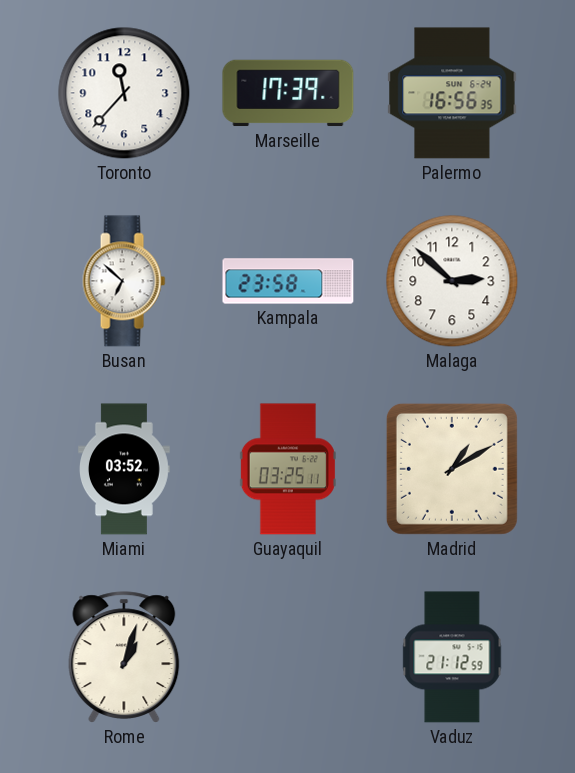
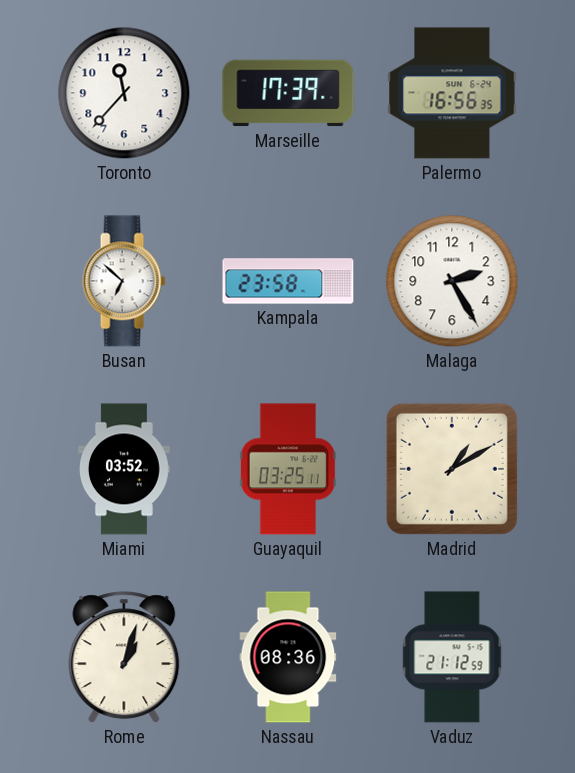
Malaga: 2:52 -> 2:25
Nassau: none -> 08:36
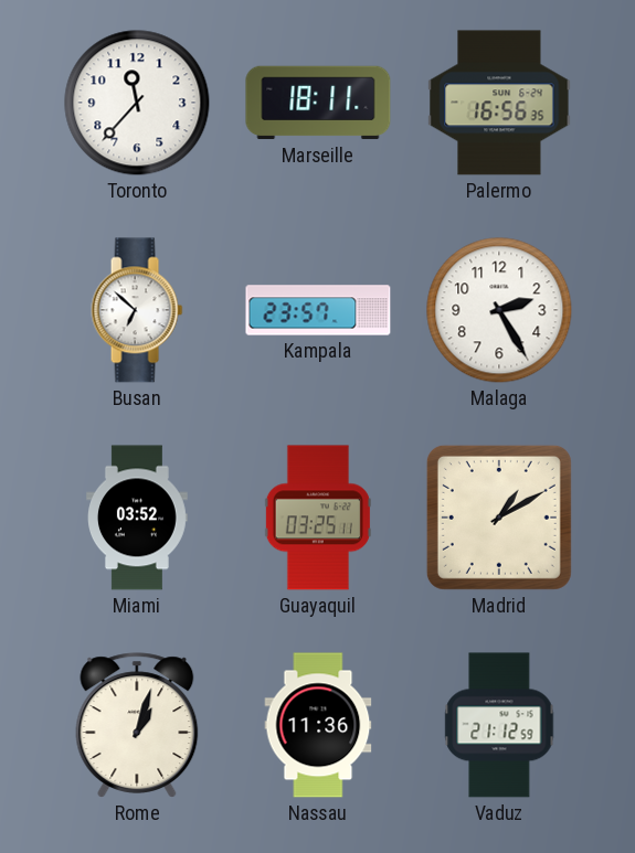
Marseille: 17:39 -> 18:11
Kampala: 23:58 -> 23:57
Nassau: 08:36 -> 11:36
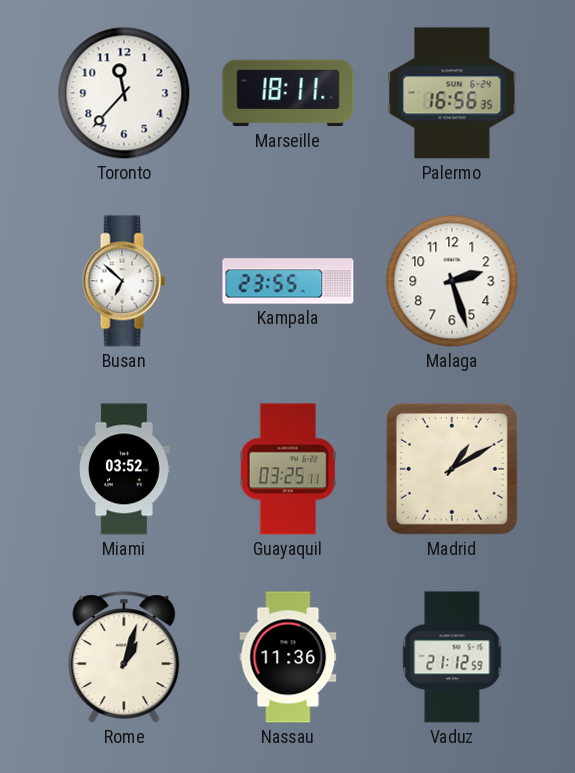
Kampala: 23:57 -> 23:55
Malaga: 2:25 -> 2:27
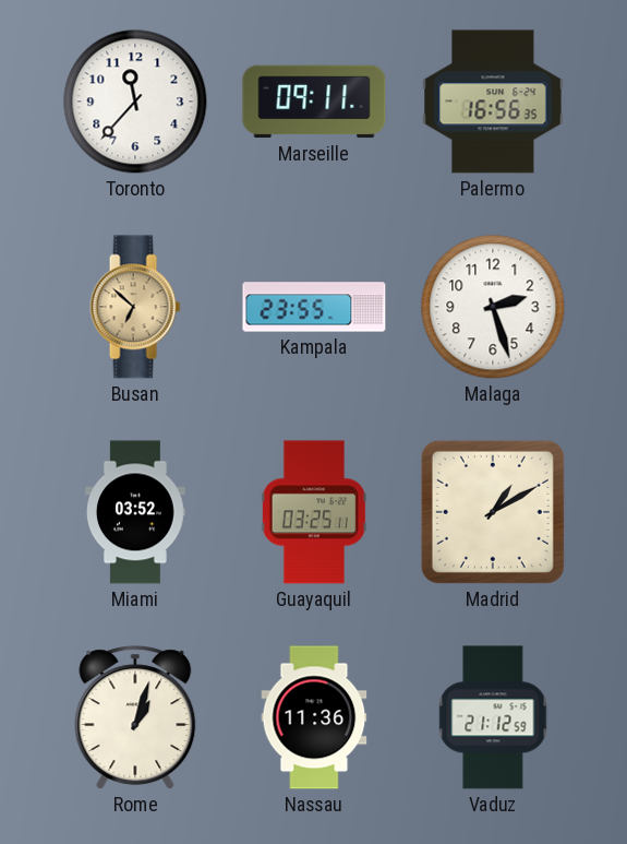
Marseille: 18:11 -> 09:11
Busan dial: white -> champagne
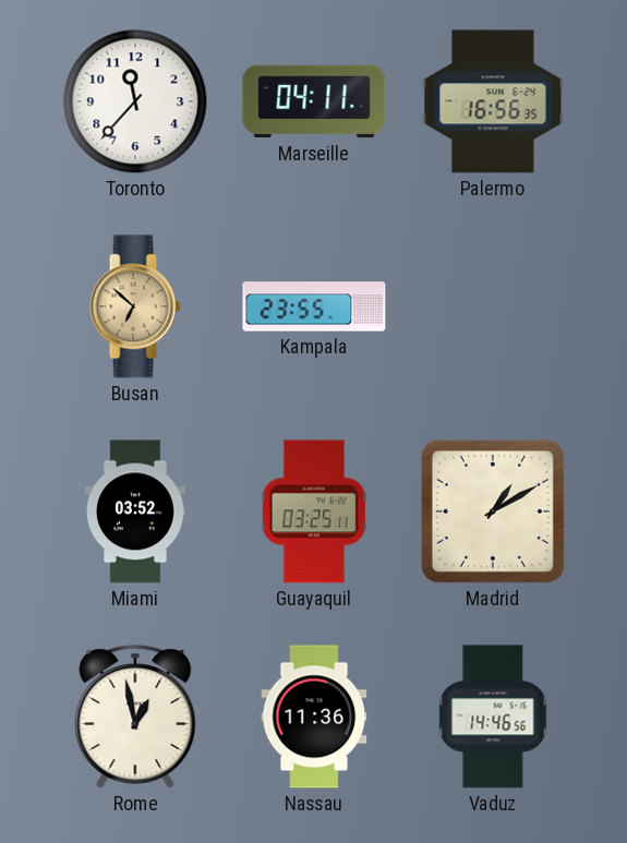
Marseille: 09:11 -> 04:11
Malaga: 2:27 -> none
Rome: 1:03 -> 12:58
Vaduz: 21:12 -> 14:46
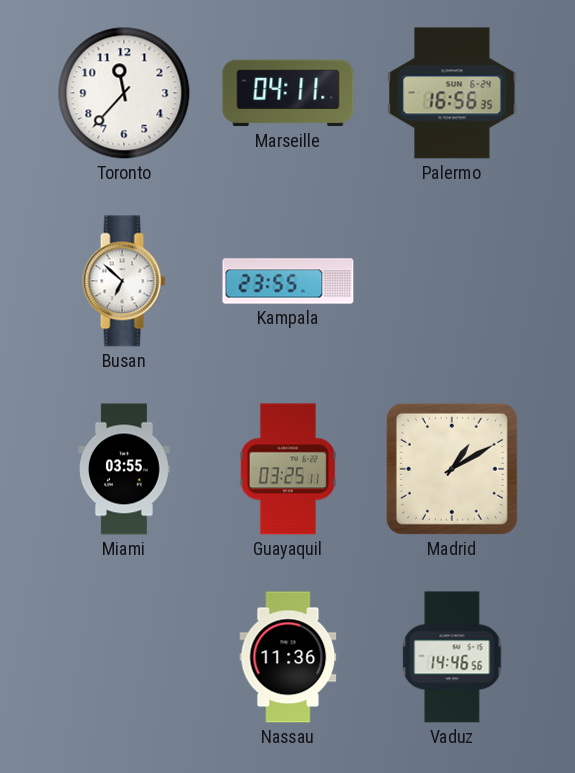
Busan dial: champagne -> white
Miami: 03:52 -> 03:55
Rome: 12:58 -> none
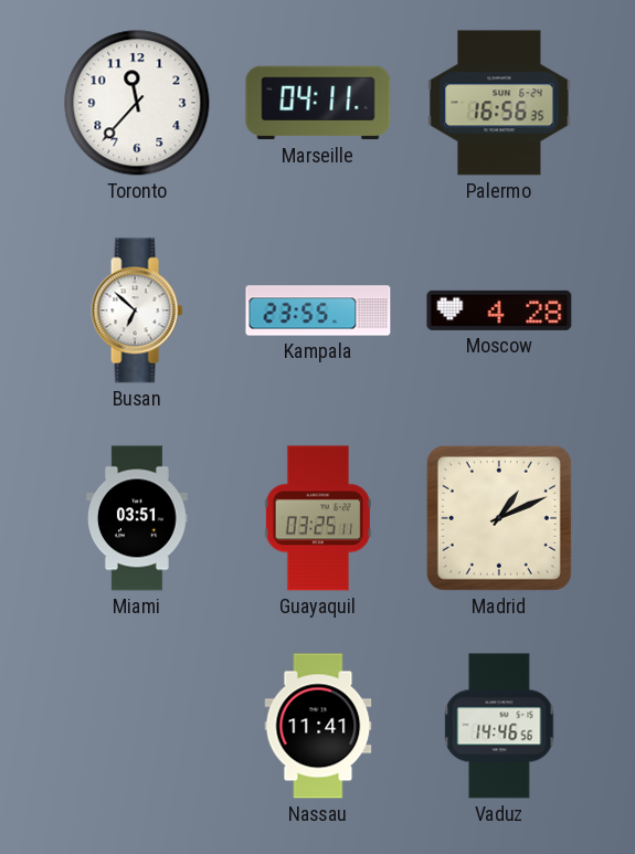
Moscow: none -> 4:28
Miami: 03:55 -> 03:51
Madrid: 1:10 -> 1:11
Nassau: 11:36 -> 11:41
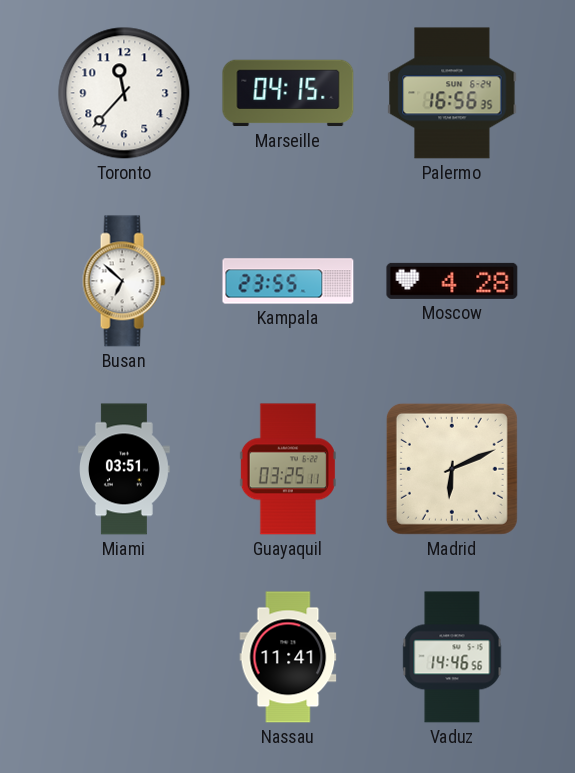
Marseille: 04:11 -> 04:15
Madrid: 1:11 -> 6:11
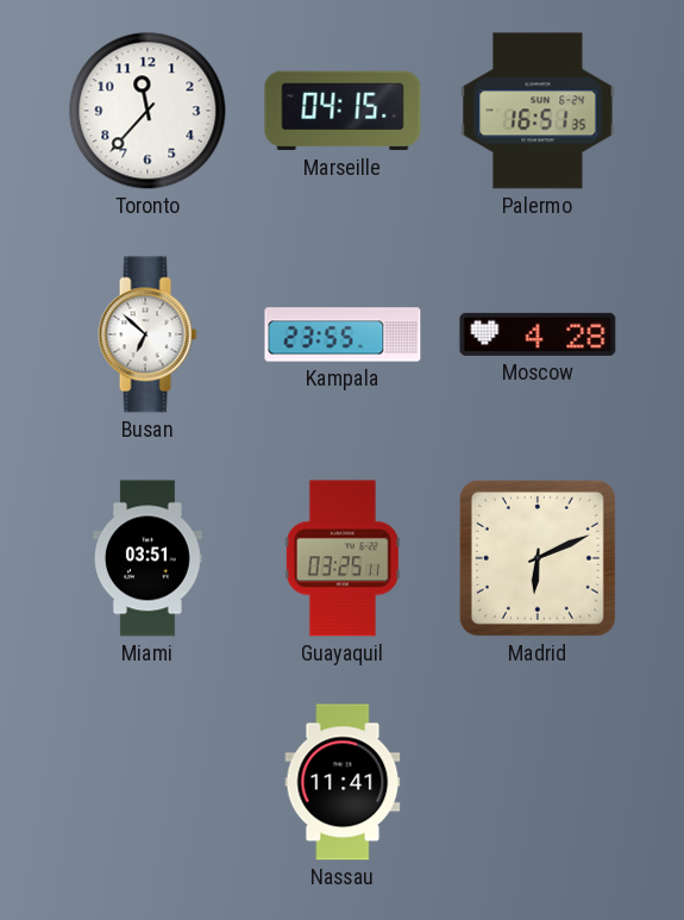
Palermo: 16:56 -> 16:51
Vaduz: 14:46 -> none
